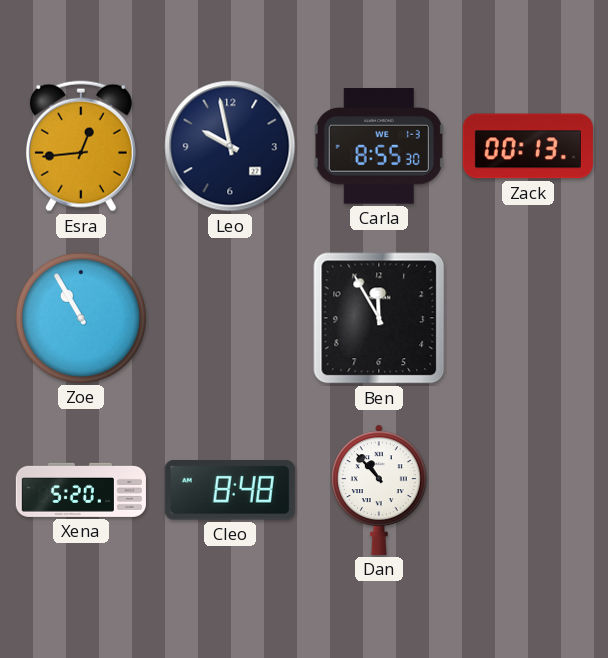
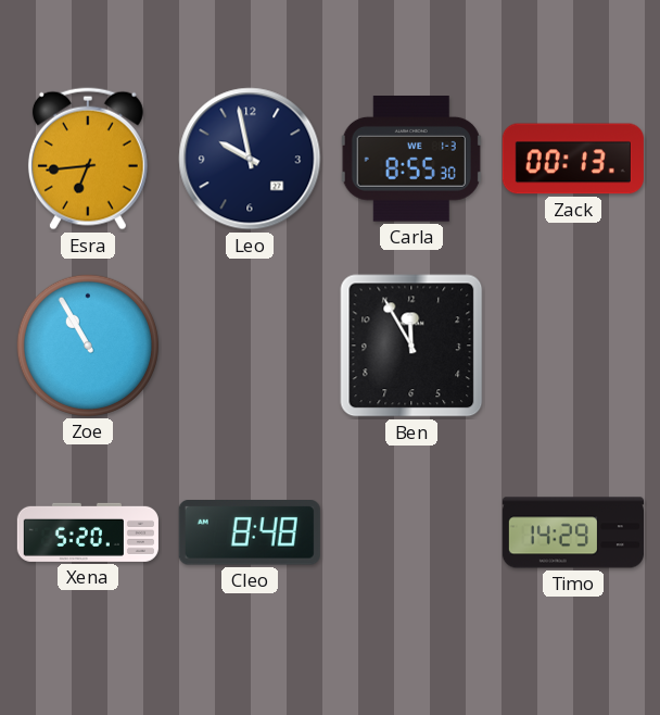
Esra: 12:44 -> 6:44
Dan: 10:53 -> none
Timo: none -> 14:29
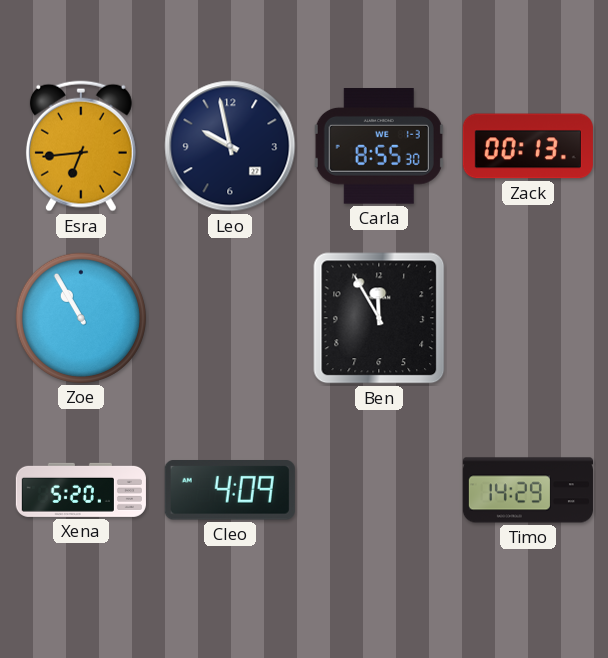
Cleo: 8:48 -> 4:09
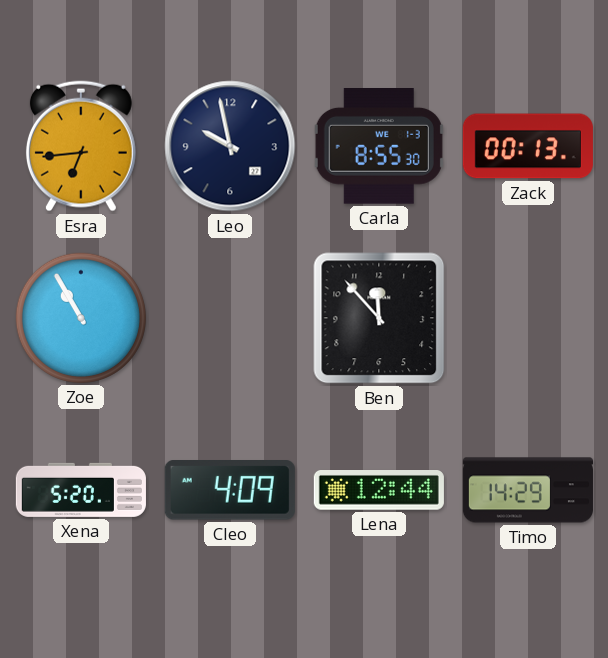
Ben: 11:55 -> 11:53
Lena: none -> 12:44
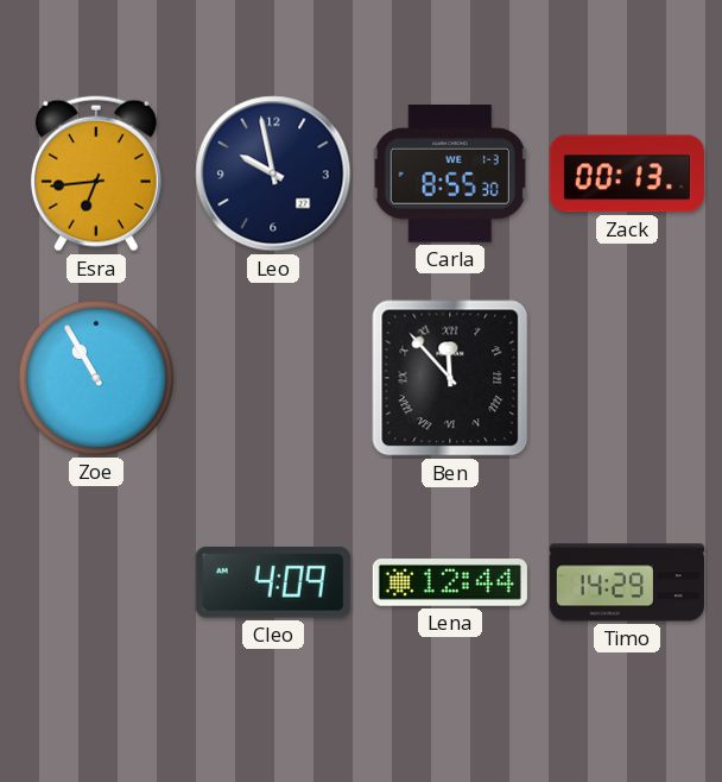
Ben numerals: Arabic -> Roman
Xena: 5:20 -> none
